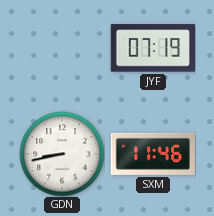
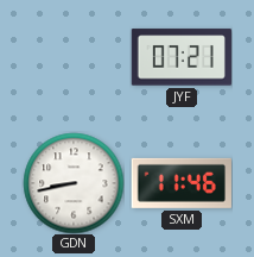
JYF: 07:19 -> 07:21
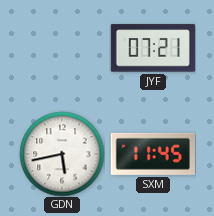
GDN: 8:43 -> 5:43
SXM: 11:46 -> 11:45
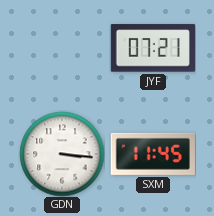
GDN: 5:43 -> 3:16
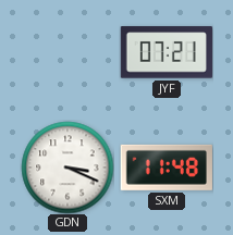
GDN: 3:16 -> 3:19
SXM: 11:45 -> 11:48
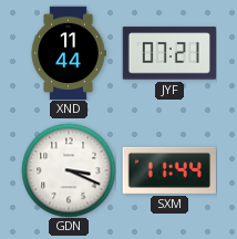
XND: none -> 11:44
SXM: 11:48 -> 11:44
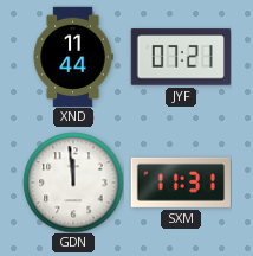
GDN: 3:19 -> 11:59
SXM: 11:44 -> 11:31
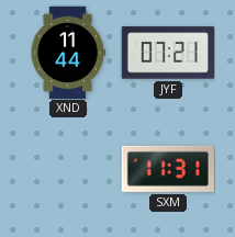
GDN: 11:59 -> none
